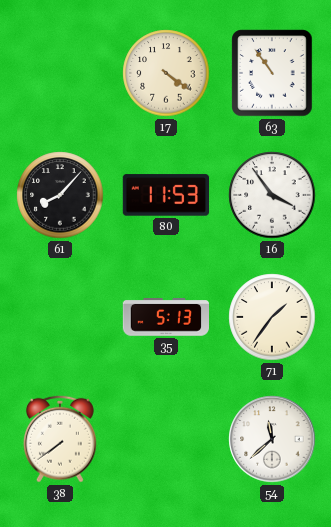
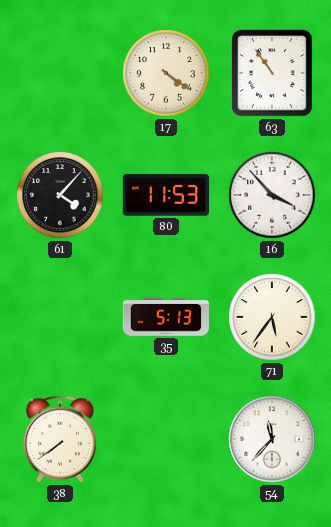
61: 8:07 -> 4:07
16: 3:54 -> 3:53
71: 1:36 -> 5:36
54: 11:38 -> 11:37
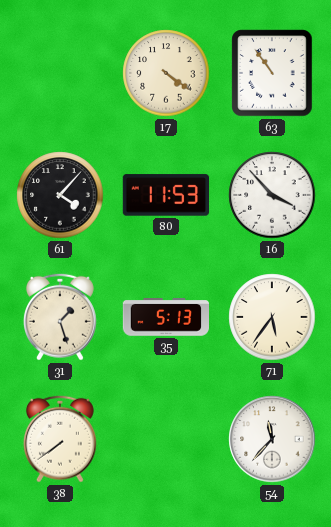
31: none -> 1:27
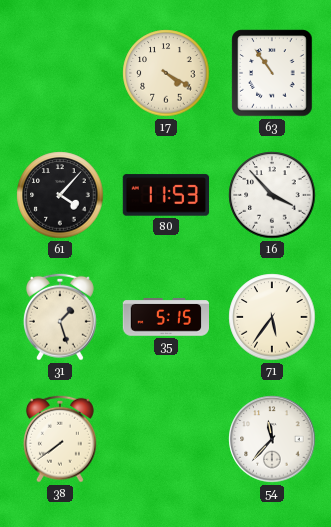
17: 4:21 -> 4:20
35: 5:13 -> 5:15
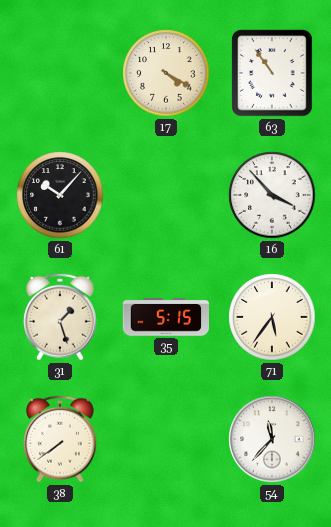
61: 4:07 -> 10:07
80: 11:53 -> none
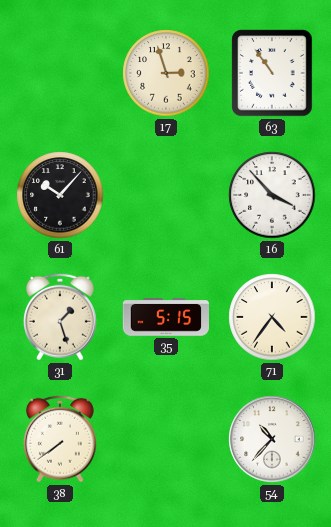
17: 4:20 -> 2:57
71: 5:36 -> 4:36
54: 11:37 -> 10:37
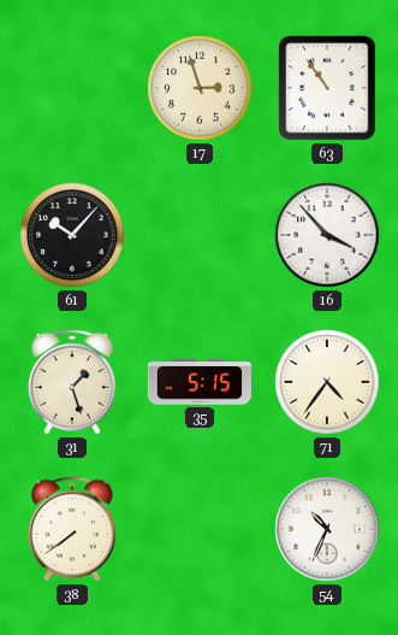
54: 10:37 -> 10:34
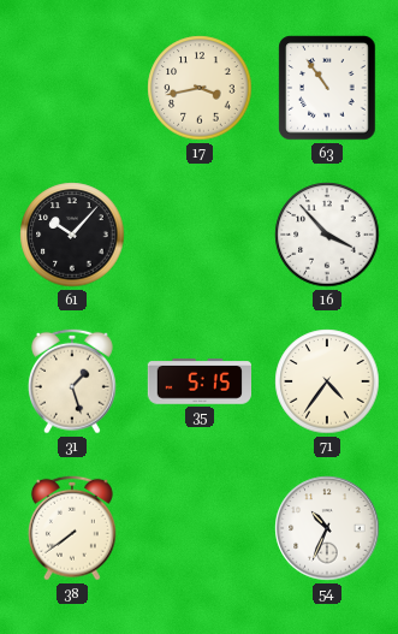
17: 2:57 -> 3:43
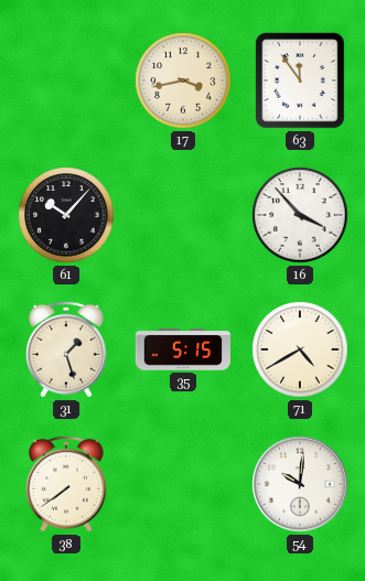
63: 10:54 -> 11:54
71: 4:36 -> 4:40
54: 10:34 -> 10:01
